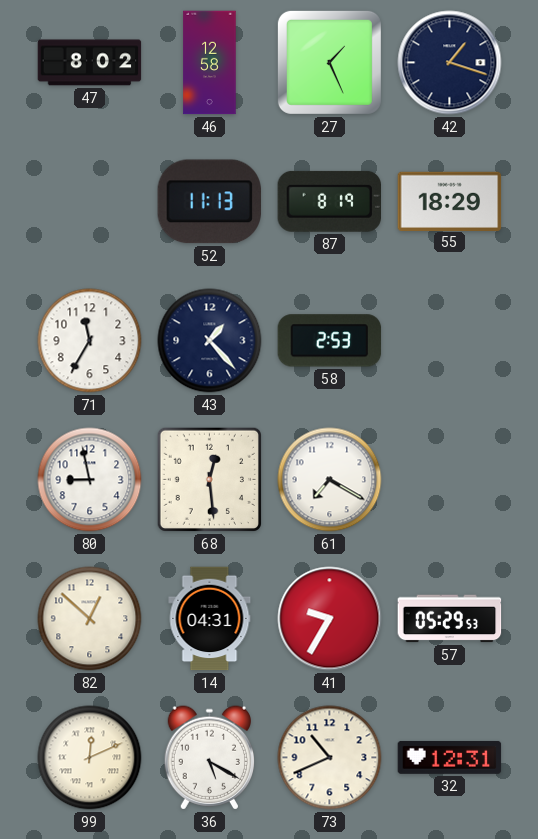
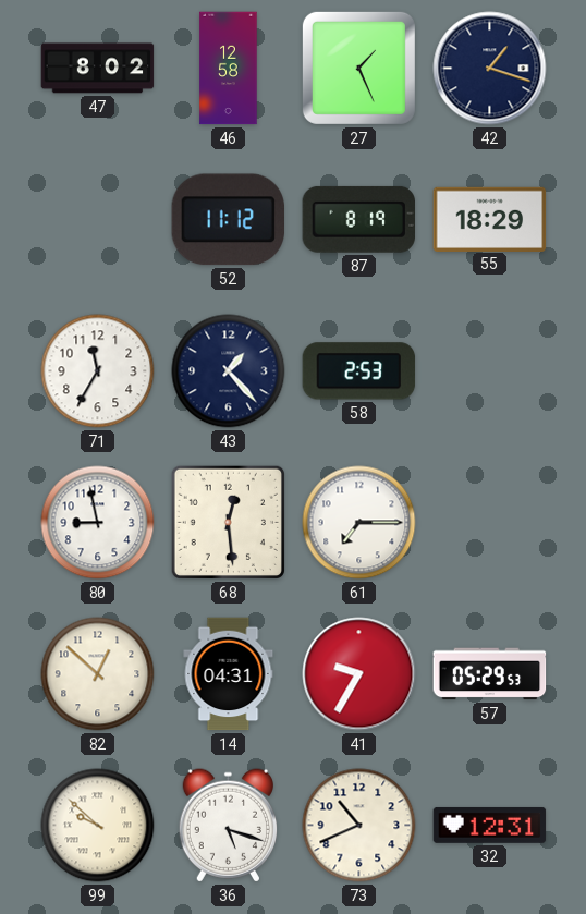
52: 11:13 -> 11:12
61: 7:20 -> 7:15
99: 12:11 -> 9:52
36: 5:20 -> 5:18
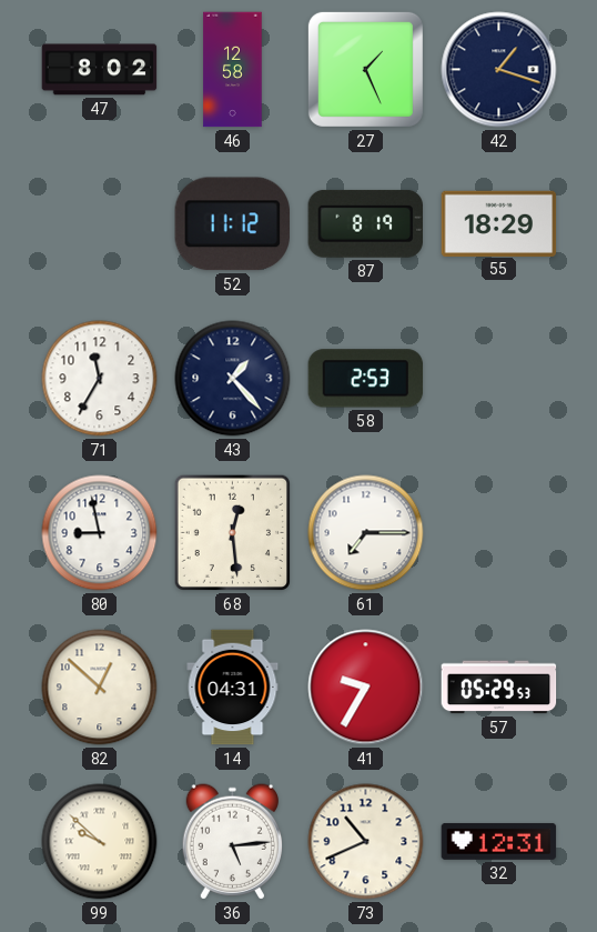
36: 5:18 -> 5:14
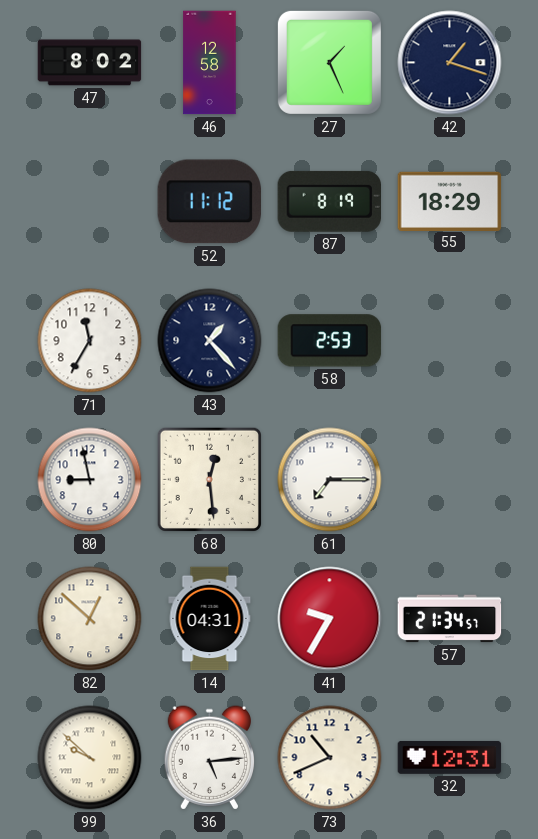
57: 05:29 -> 21:34
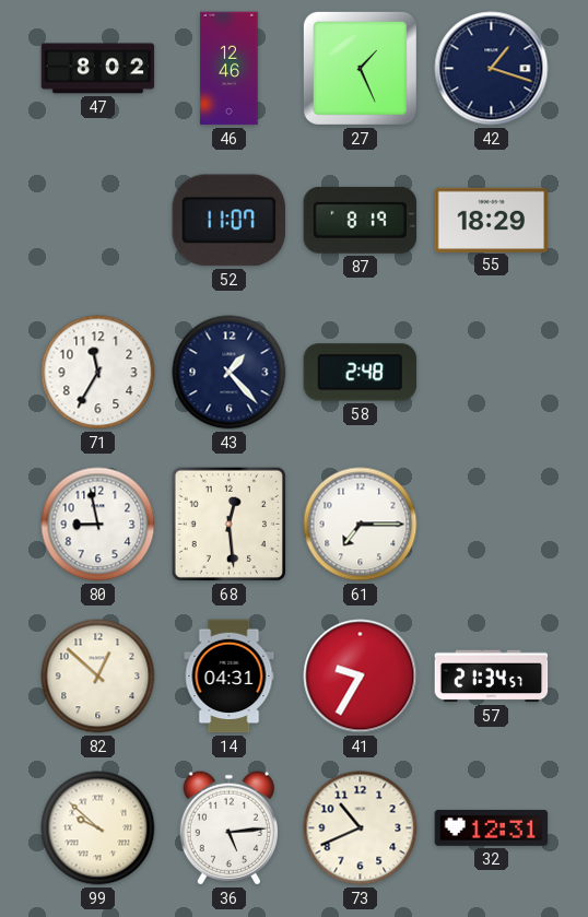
46: 12:58 -> 12:46
52: 11:12 -> 11:07
58: 2:53 -> 2:48
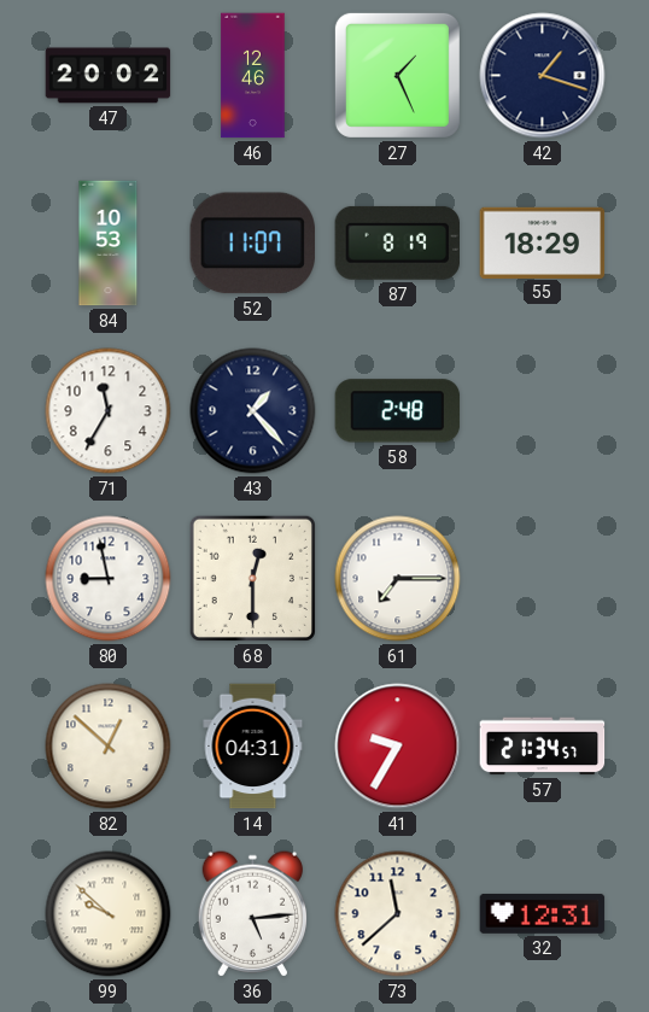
47: 8:02 -> 20:02
84: none -> 10:53
68: 12:29 -> 12:30
73: 10:41 -> 11:38
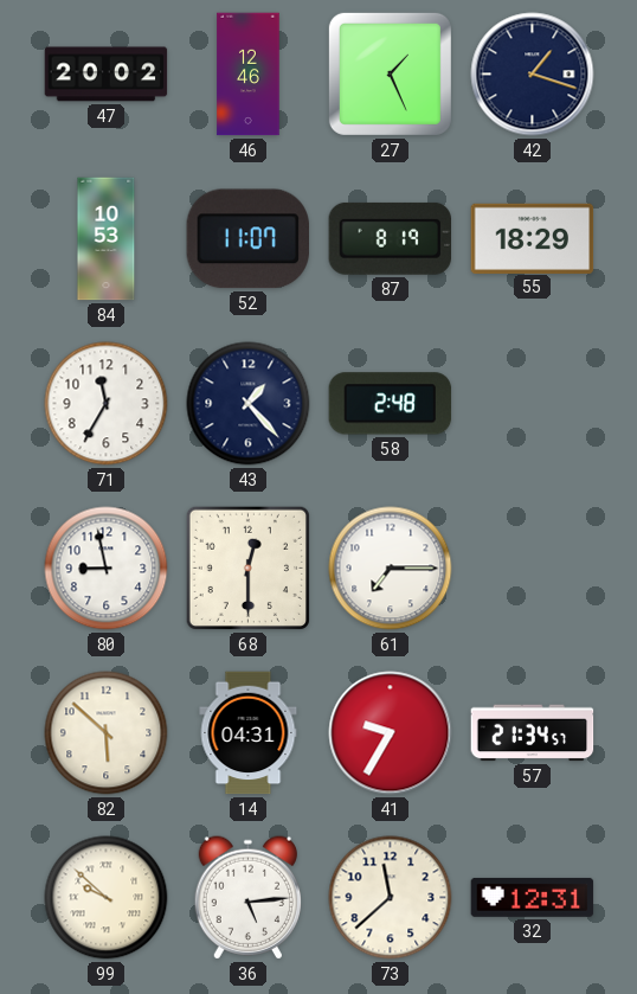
82: 12:52 -> 5:52
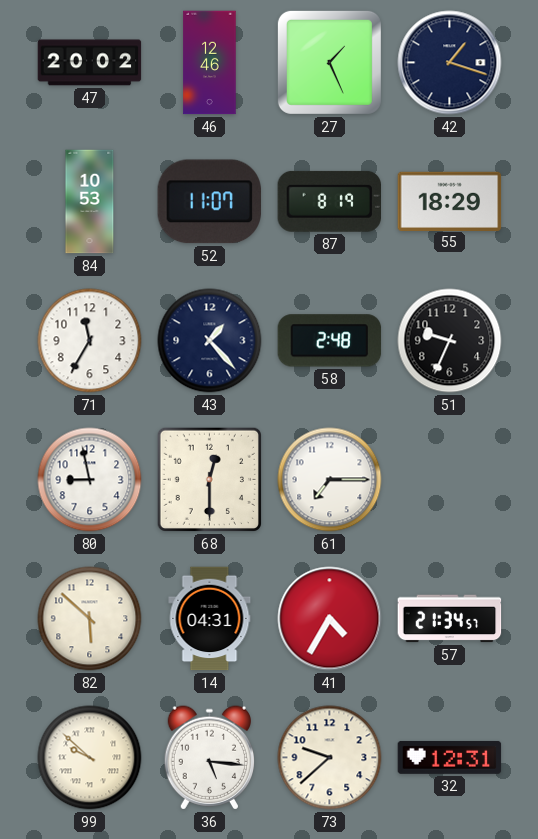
51: none -> 9:34
41: 9:35 -> 4:35
36: 5:14 -> 5:16
73: 11:38 -> 9:38
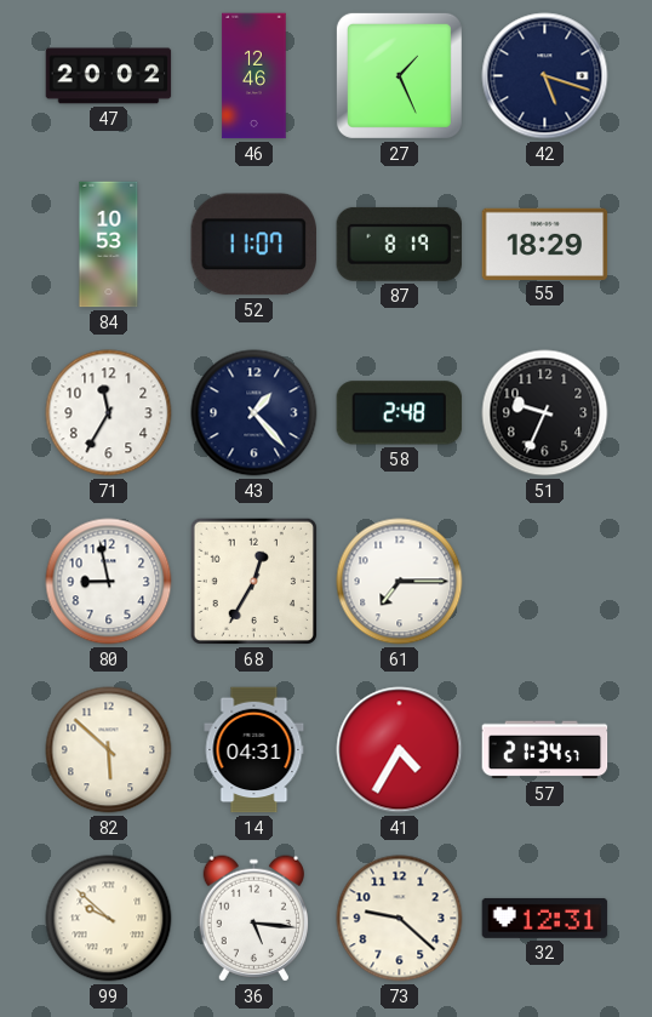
42: 1:18 -> 5:18
68: 12:30 -> 12:35
73: 9:38 -> 9:22
